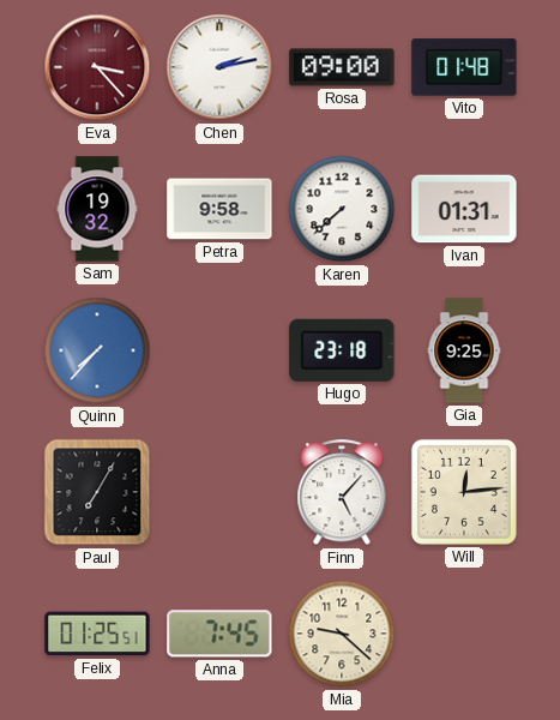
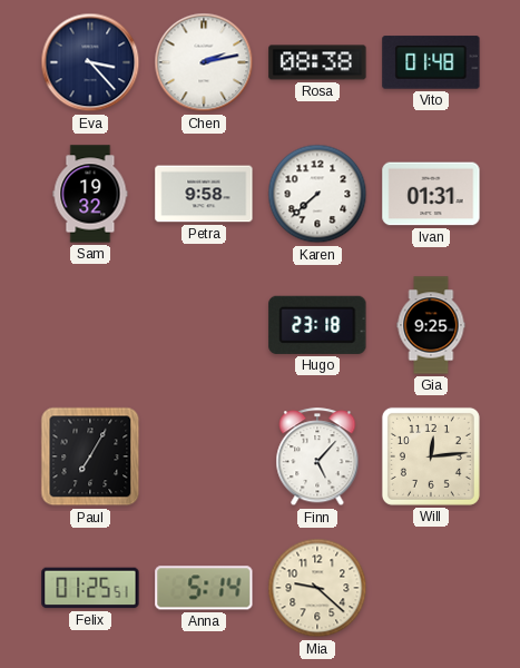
Eva dial: burgundy -> navy
Rosa: 09:00 -> 08:38
Quinn: 7:37 -> none
Anna: 7:45 -> 5:14
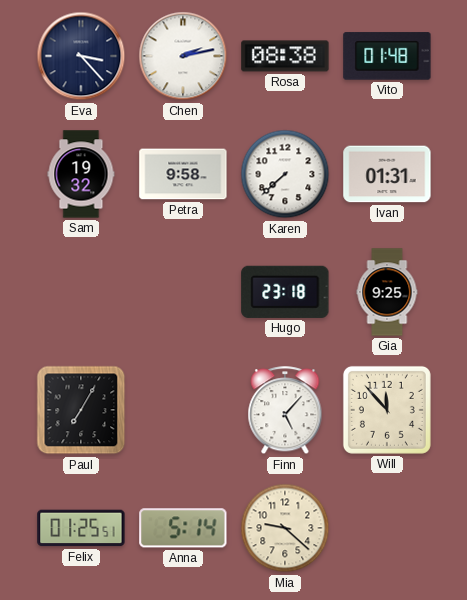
Will: 12:14 -> 11:53
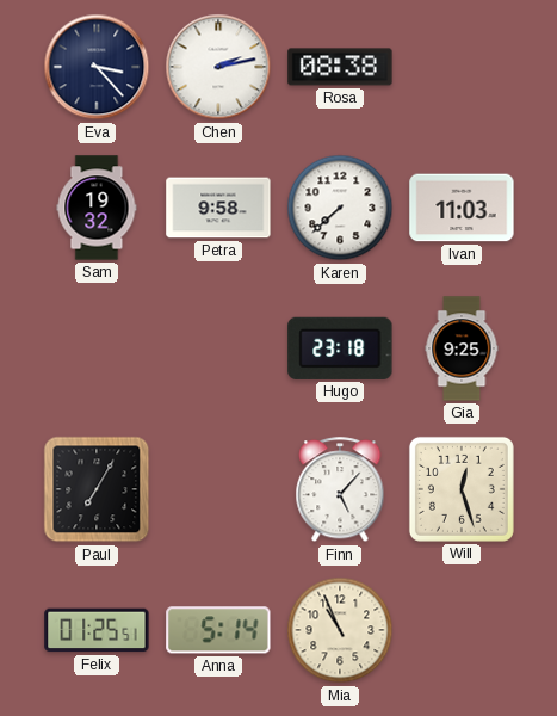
Vito: 01:48 -> none
Ivan: 01:31 -> 11:03
Will: 11:53 -> 12:27
Mia: 9:22 -> 10:56
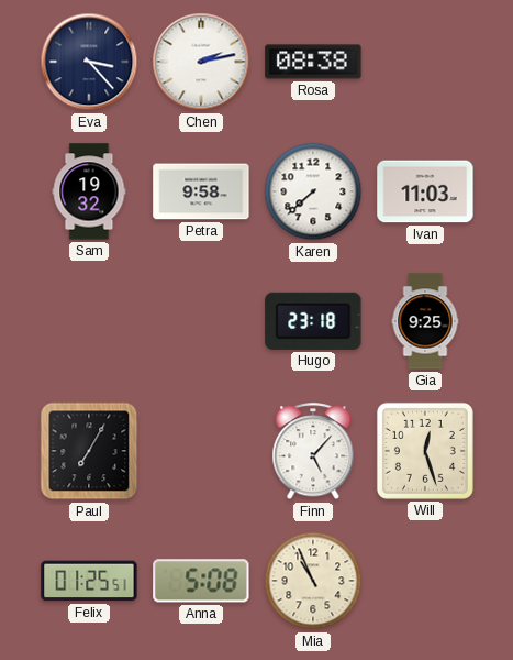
Anna: 5:14 -> 5:08
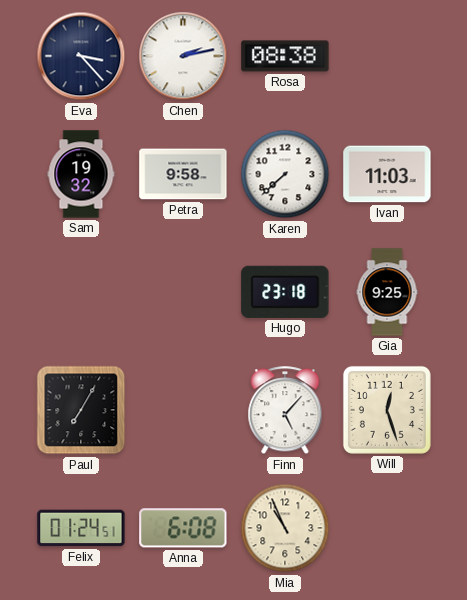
Felix: 01:25 -> 01:24
Anna: 5:08 -> 6:08
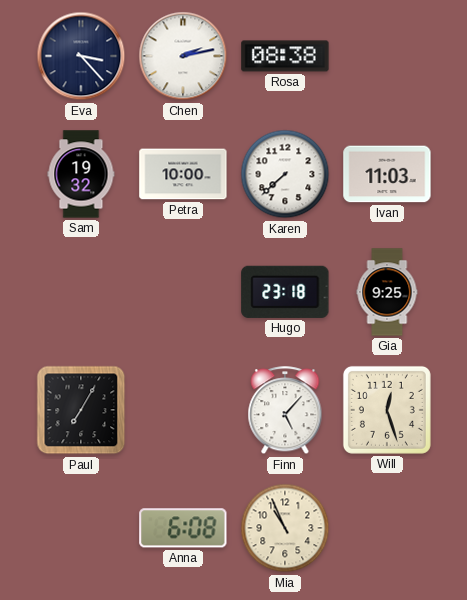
Petra: 9:58 -> 10:00
Felix: 01:24 -> none
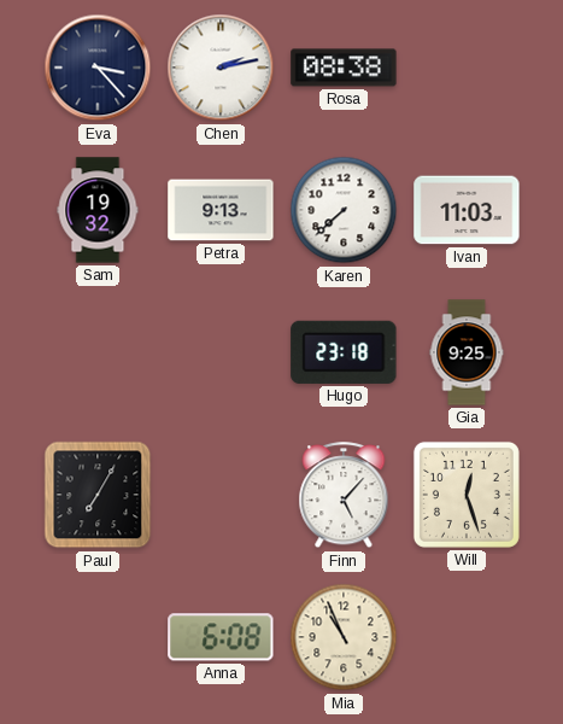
Petra: 10:00 -> 9:13
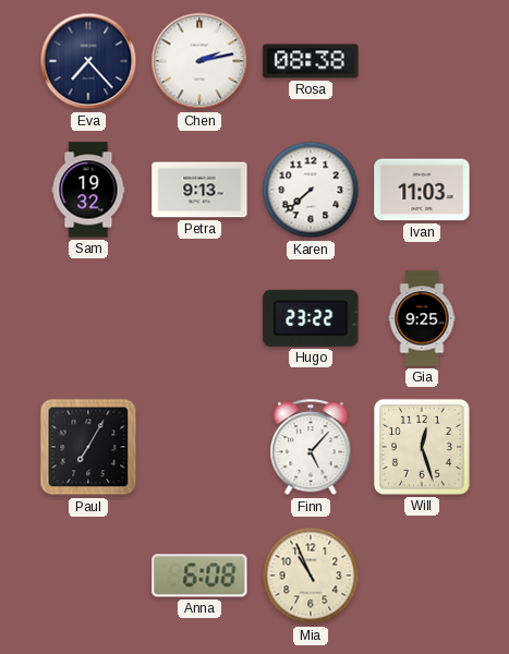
Eva: 3:23 -> 7:23
Hugo: 23:18 -> 23:22
